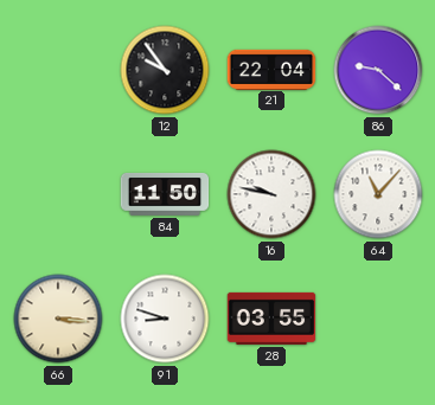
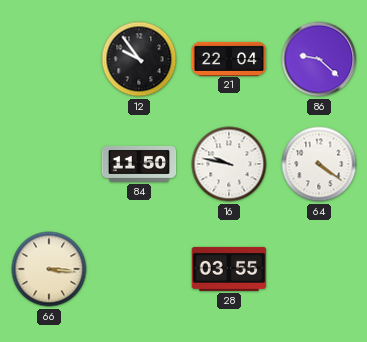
64: 11:07 -> 4:21
91: 8:48 -> none
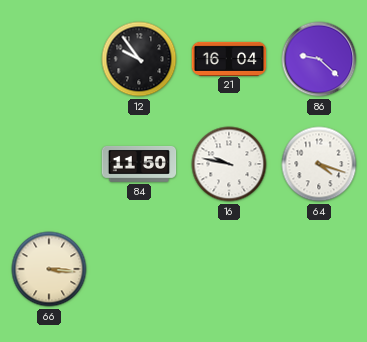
21: 22:04 -> 16:04
64: 4:21 -> 4:18
28: 03:55 -> none
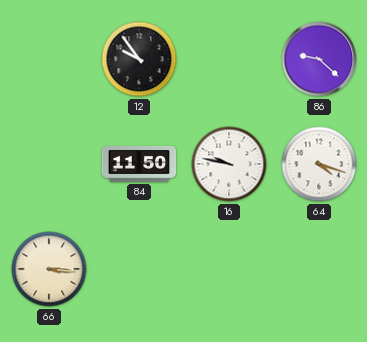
21: 16:04 -> none
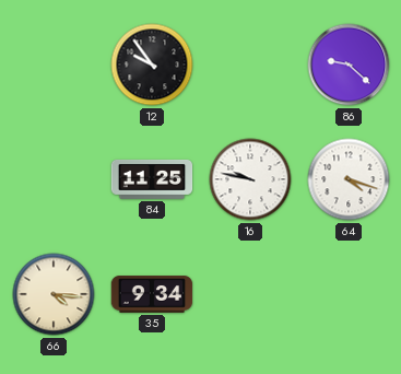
84: 11:50 -> 11:25
66: 3:16 -> 4:16
35: none -> 9:34
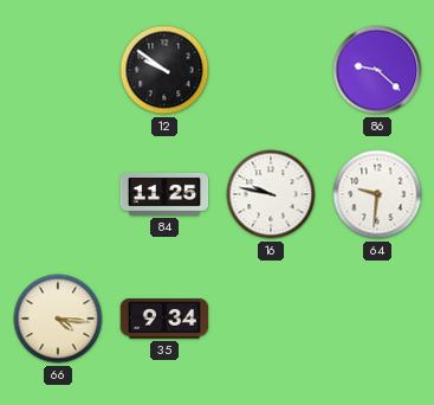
12: 9:54 -> 9:51
64: 4:18 -> 9:31
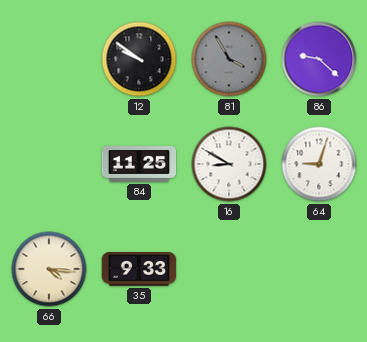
81: none -> 3:55
16: 9:47 -> 8:50
64: 9:31 -> 9:03
35: 9:34 -> 9:33
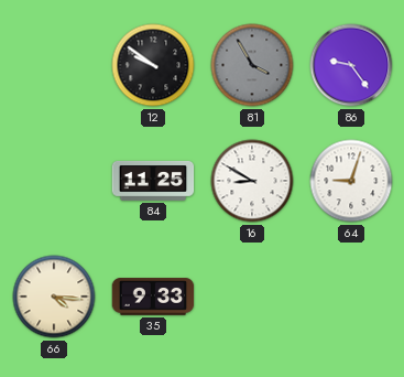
86: 9:22 -> 9:24
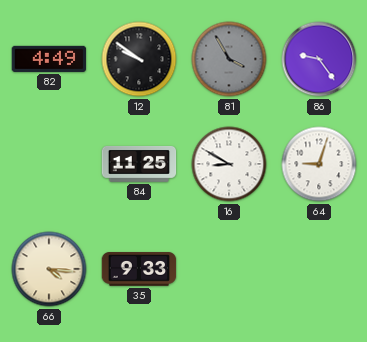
82: none -> 4:49
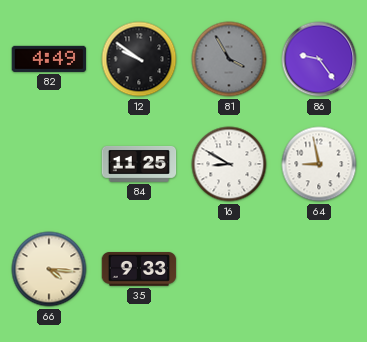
64: 9:03 -> 8:58
